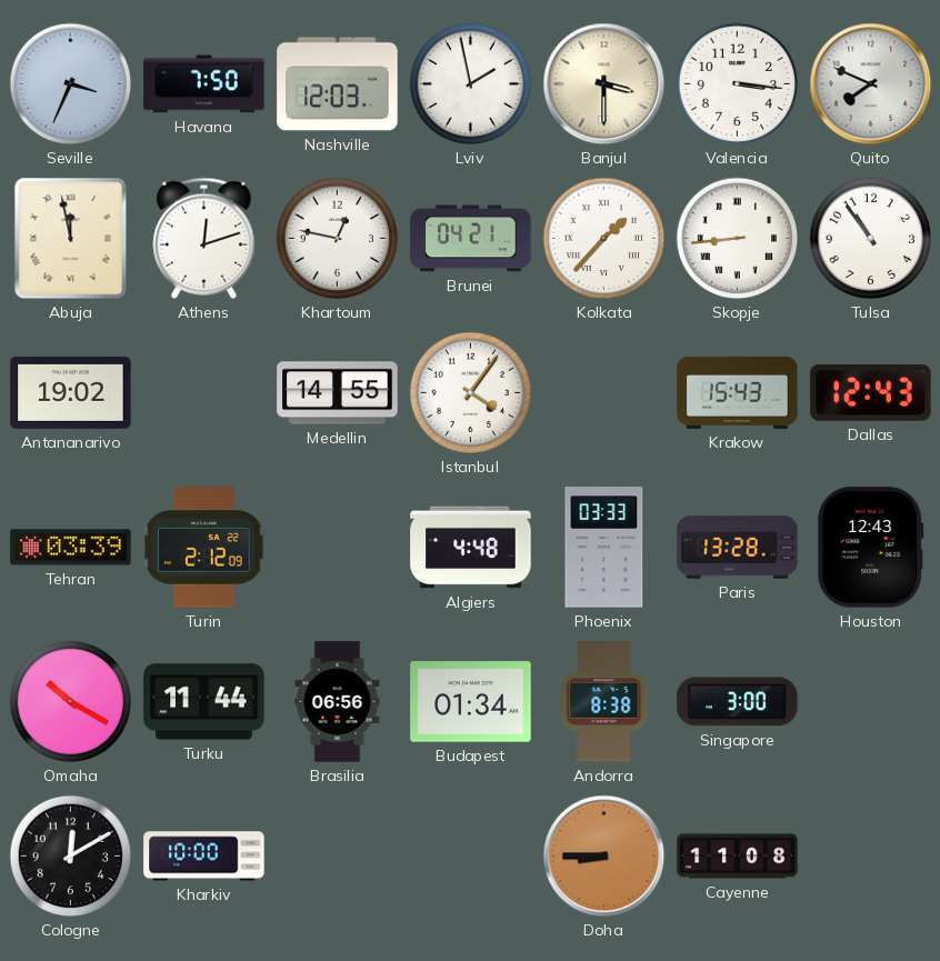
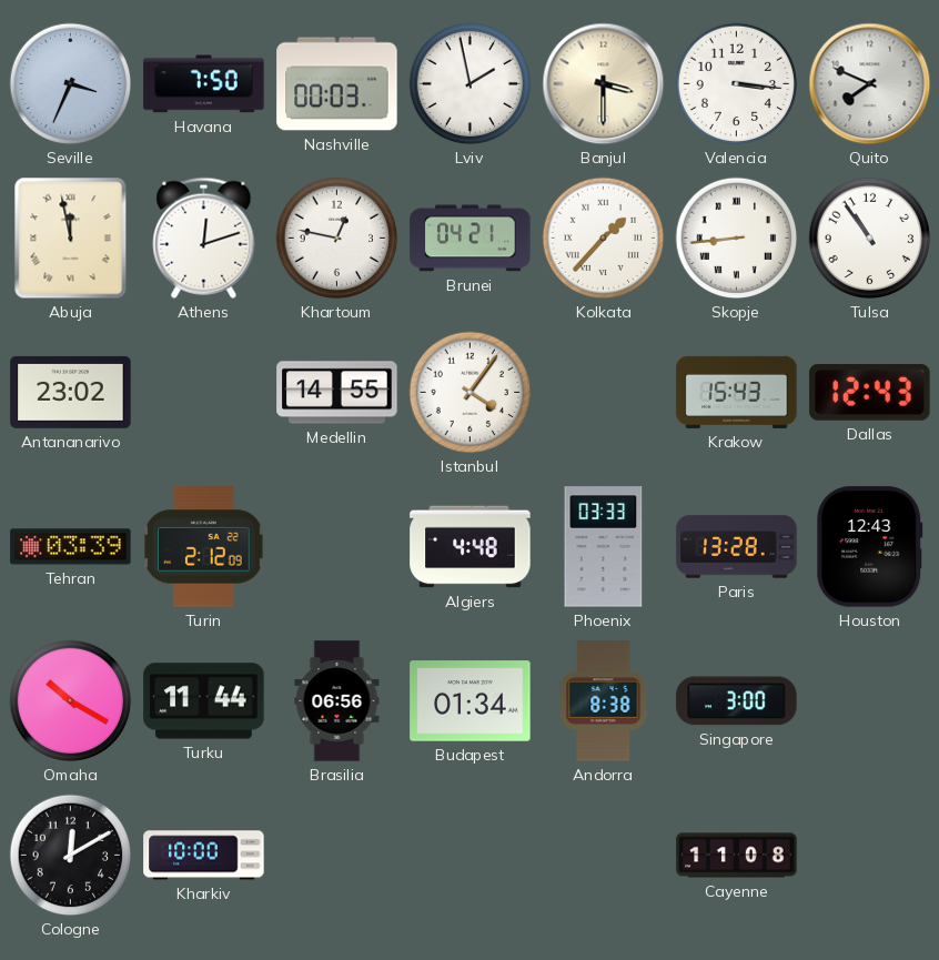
Nashville: 12:03 -> 00:03
Antananarivo: 19:02 -> 23:02
Doha: 8:45 -> none
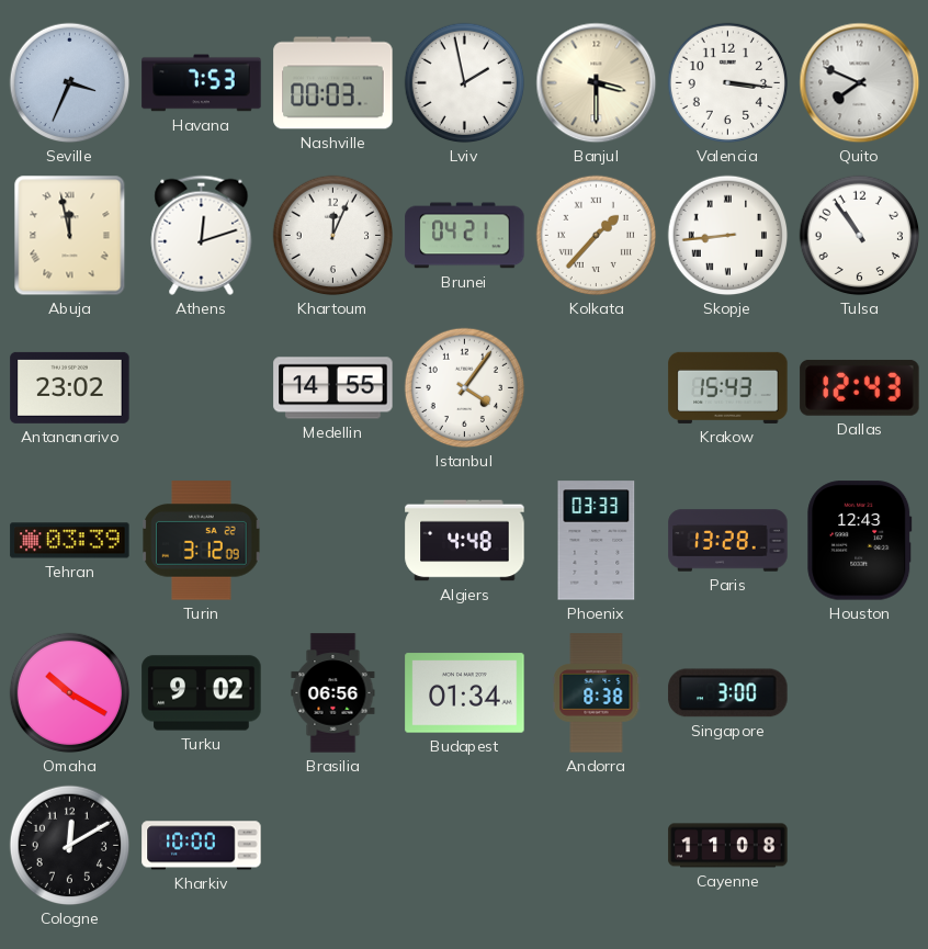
Havana: 7:50 -> 7:53
Khartoum: 12:47 -> 12:04
Turin: 2:12 -> 3:12
Turku: 11:44 -> 9:02
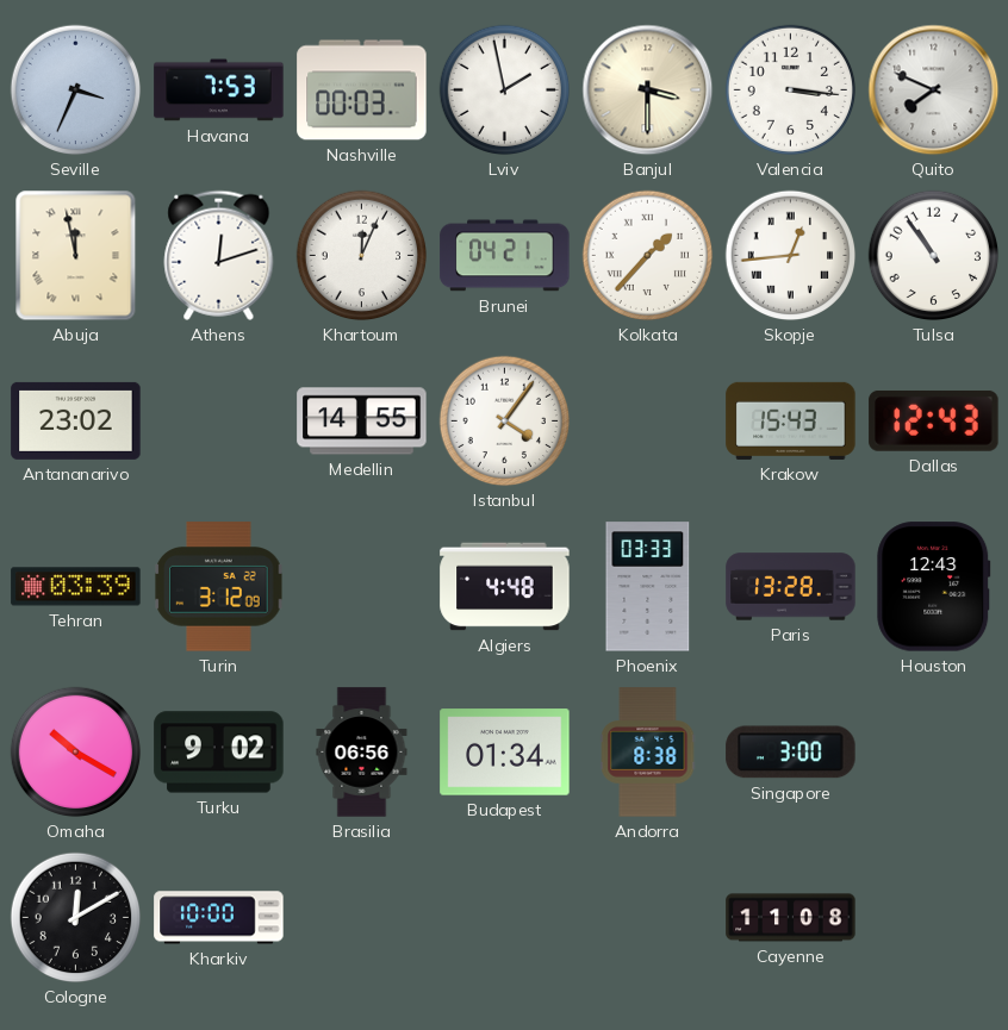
Skopje: 8:44 -> 12:44
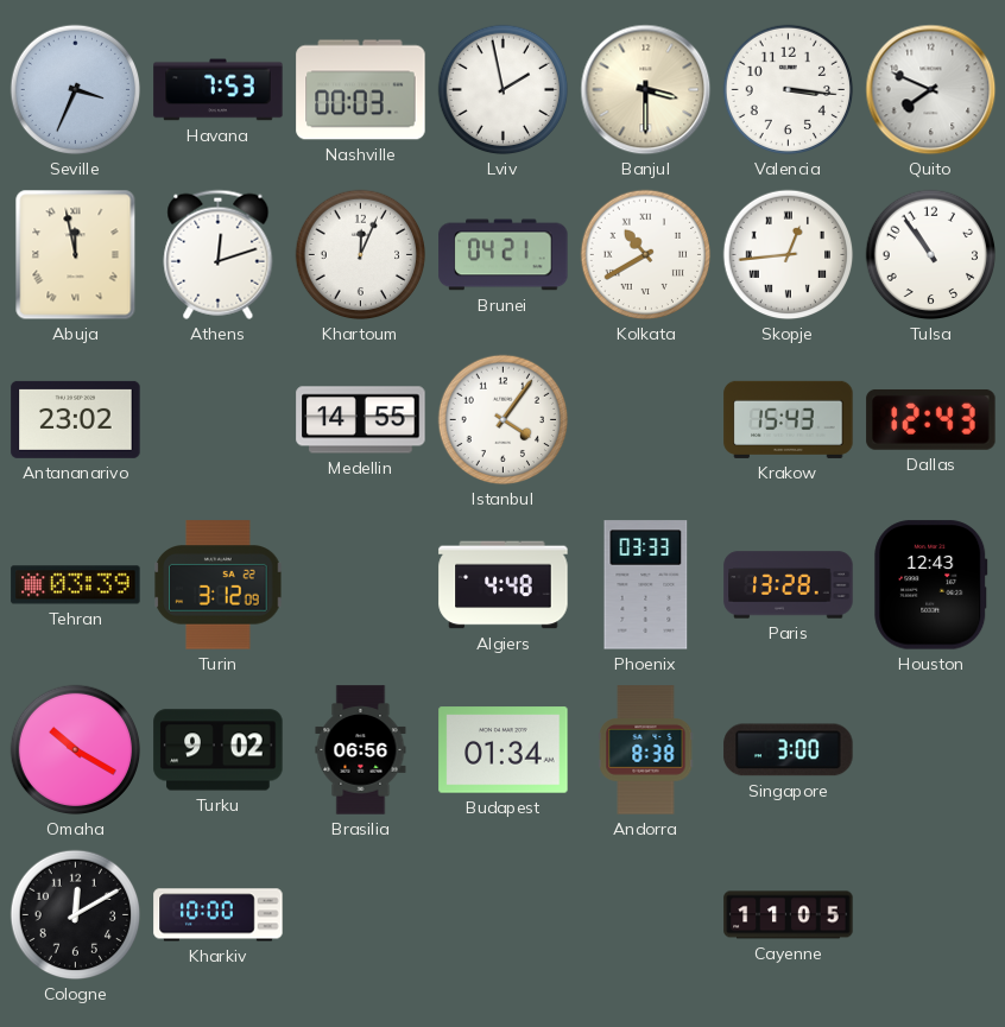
Kolkata: 1:37 -> 10:40
Cayenne: 11:08 -> 11:05
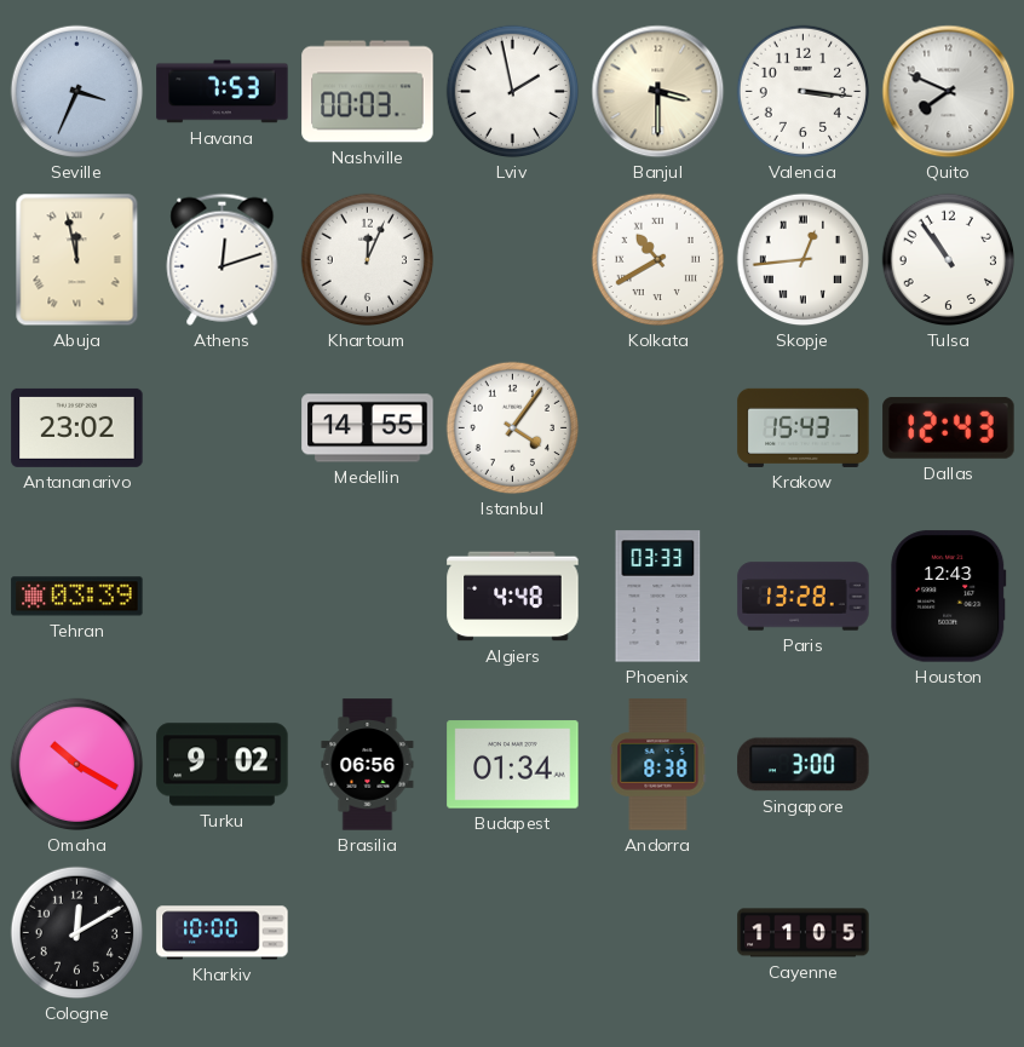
Brunei: 04:21 -> none
Turin: 3:12 -> none
